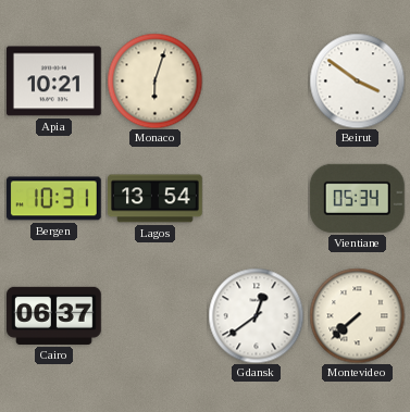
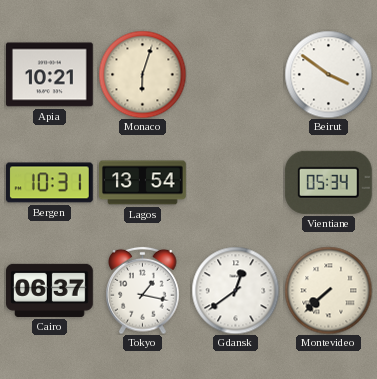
Tokyo: none -> 1:17
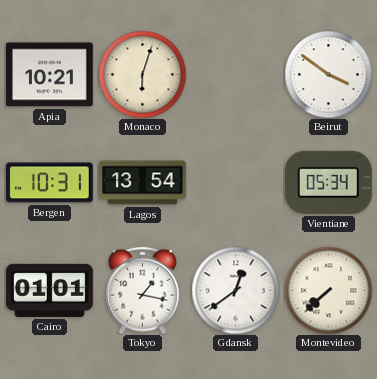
Cairo: 06:37 -> 01:01
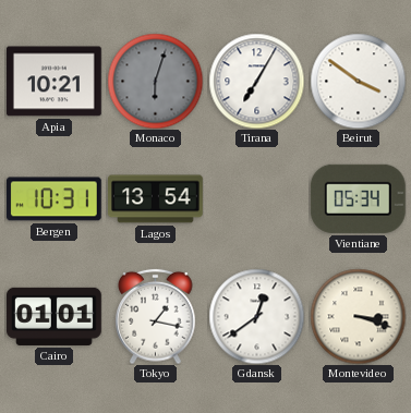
Monaco dial: cream -> grey
Tirana: none -> 7:05
Montevideo: 7:38 -> 3:18
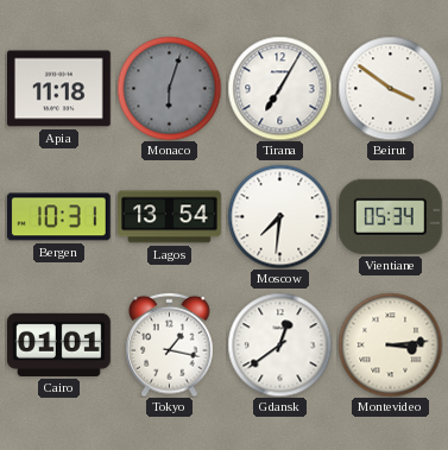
Apia: 10:21 -> 11:18
Moscow: none -> 7:31
Montevideo: 3:18 -> 3:14
